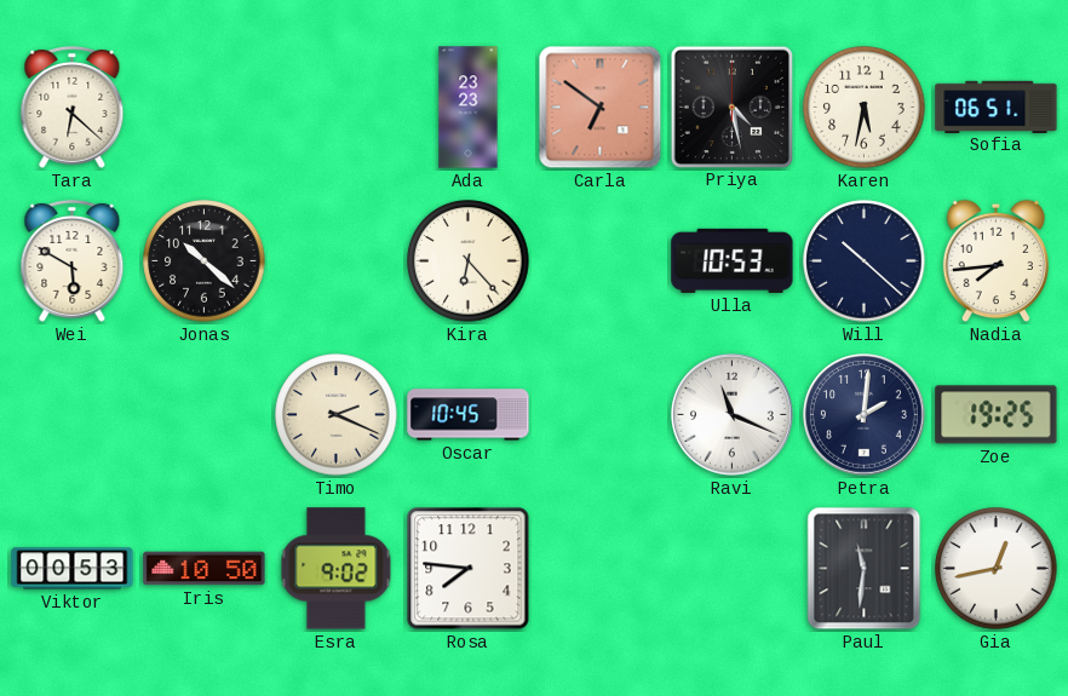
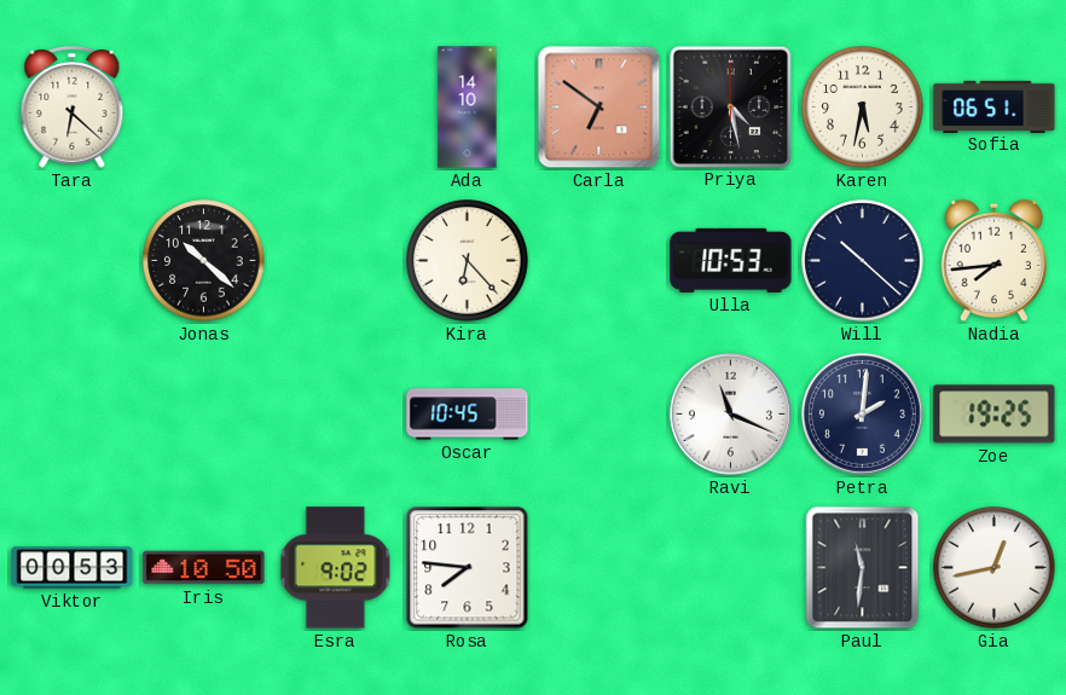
Ada: 23:23 -> 14:10
Wei: 5:50 -> none
Timo: 2:19 -> none
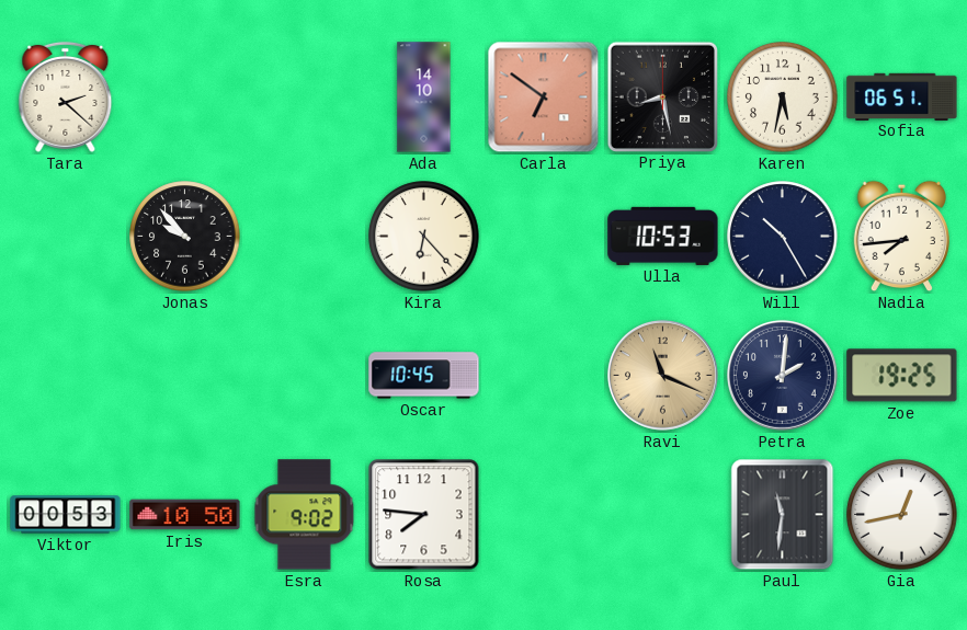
Tara: 6:22 -> 2:22
Priya: 4:28 -> 8:28
Jonas: 10:22 -> 9:53
Will: 10:22 -> 10:25
Ravi dial: white -> champagne
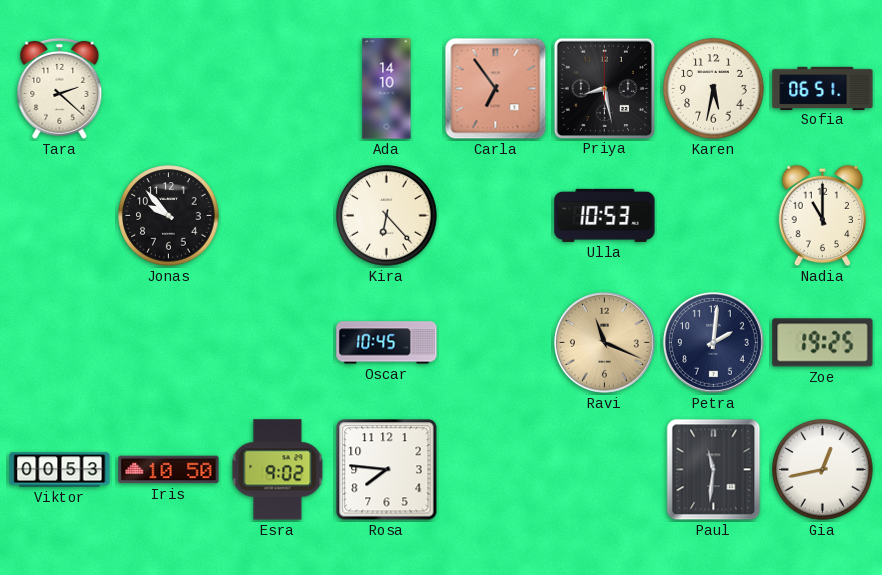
Carla: 6:51 -> 6:54
Will: 10:25 -> none
Nadia: 7:44 -> 11:00
